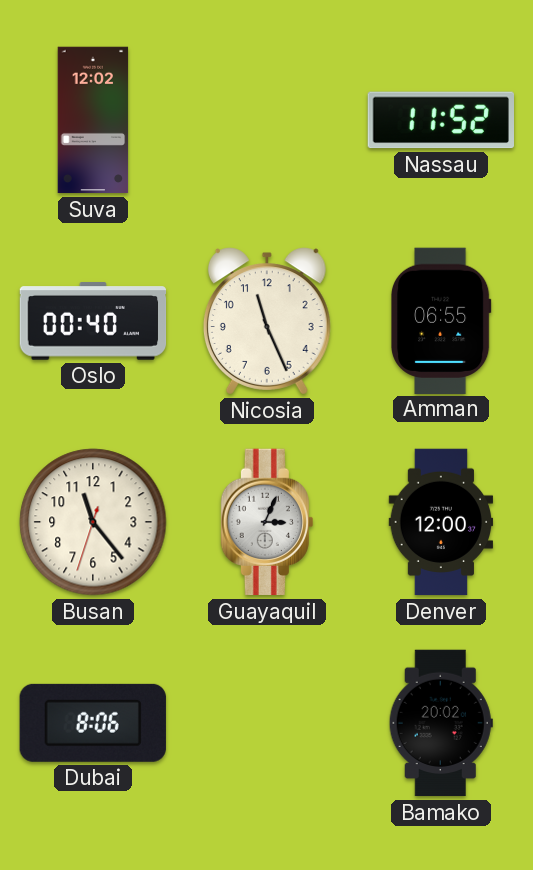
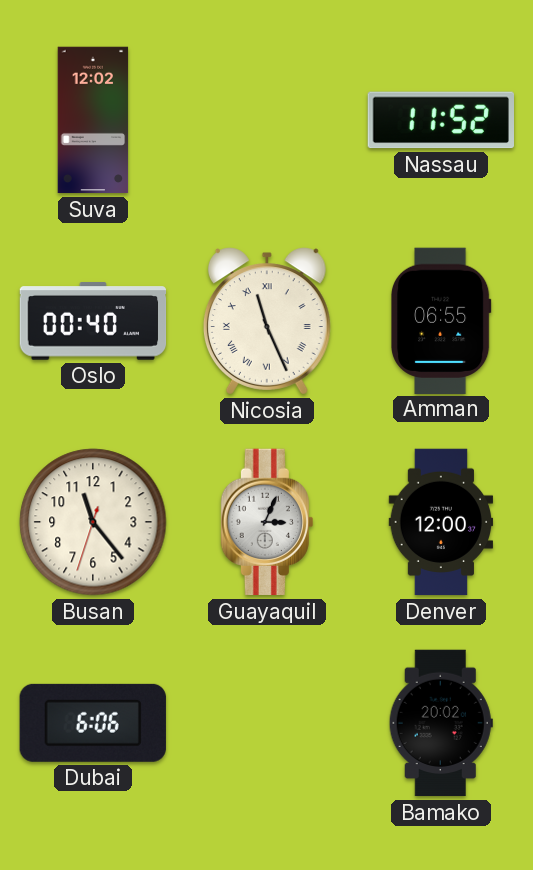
Nicosia numerals: Arabic -> Roman
Dubai: 8:06 -> 6:06
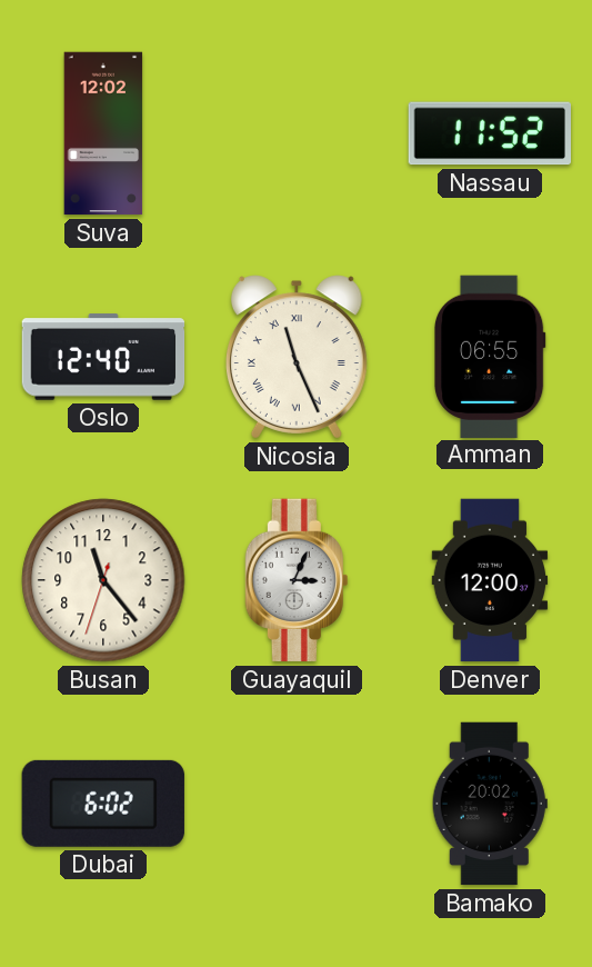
Oslo: 00:40 -> 12:40
Dubai: 6:06 -> 6:02
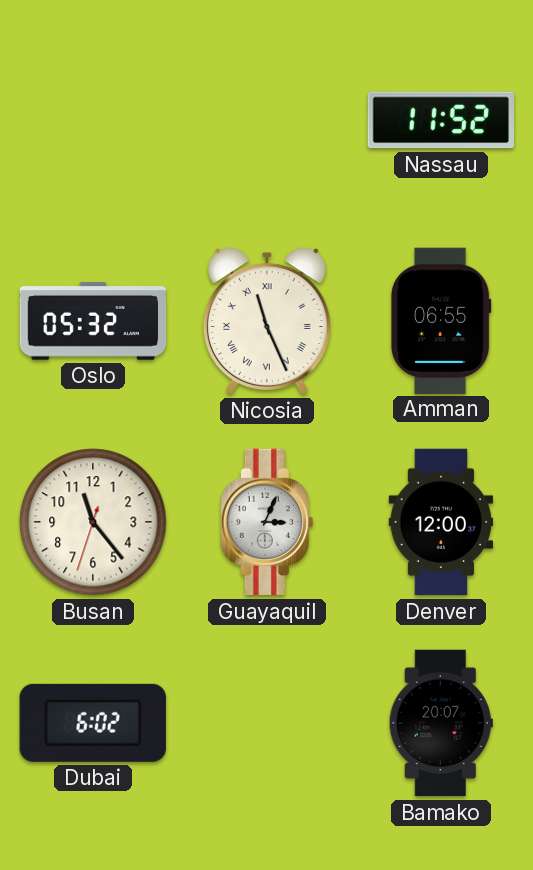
Suva: 12:02 -> none
Oslo: 12:40 -> 05:32
Bamako: 20:02 -> 20:07
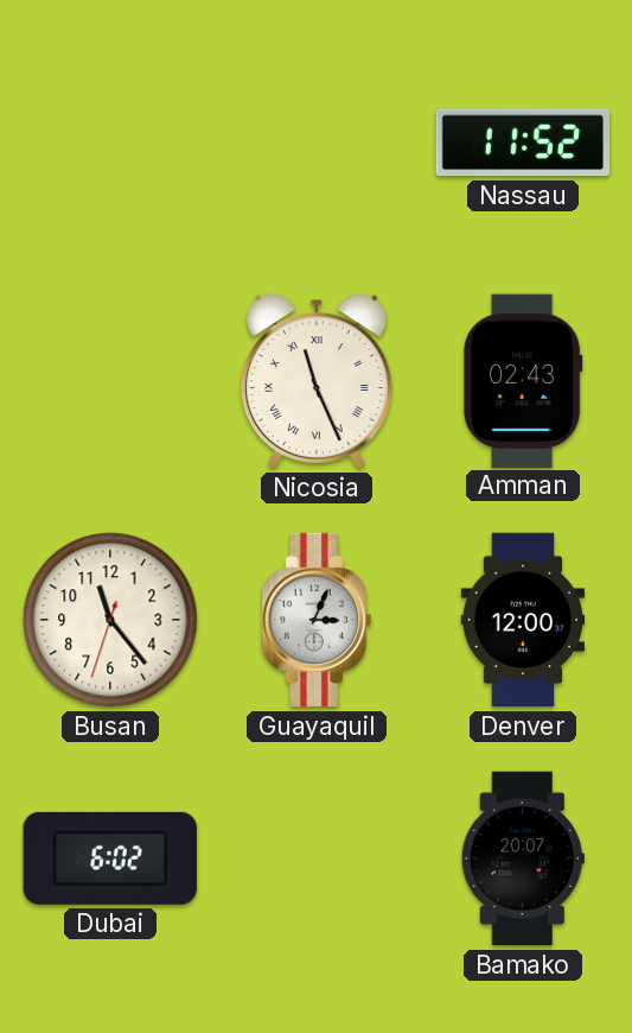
Oslo: 05:32 -> none
Amman: 06:55 -> 02:43
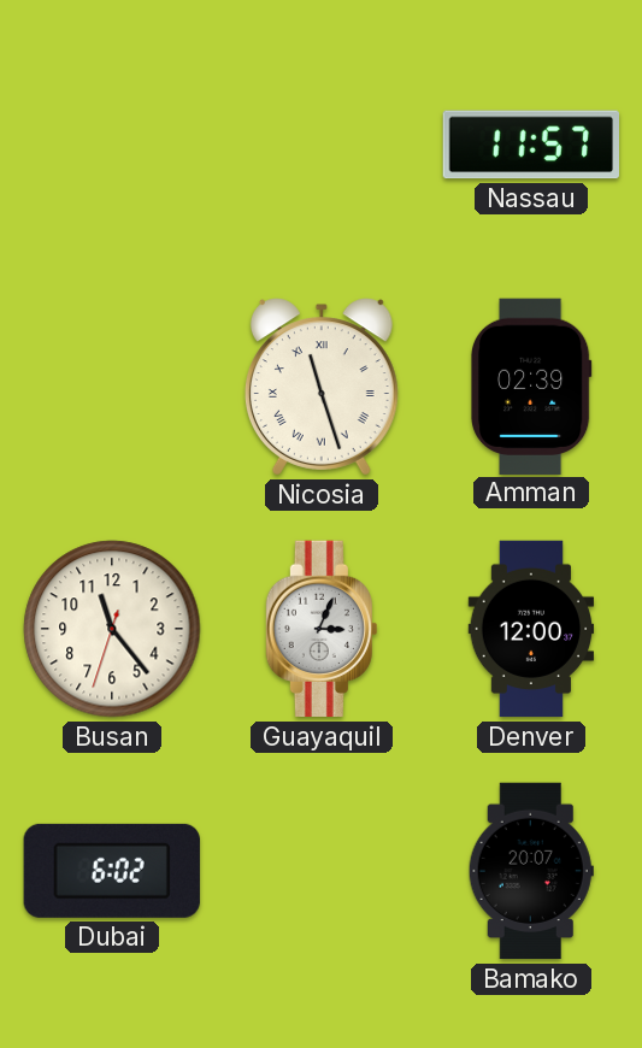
Nassau: 11:52 -> 11:57
Nicosia: 11:26 -> 11:27
Amman: 02:43 -> 02:39
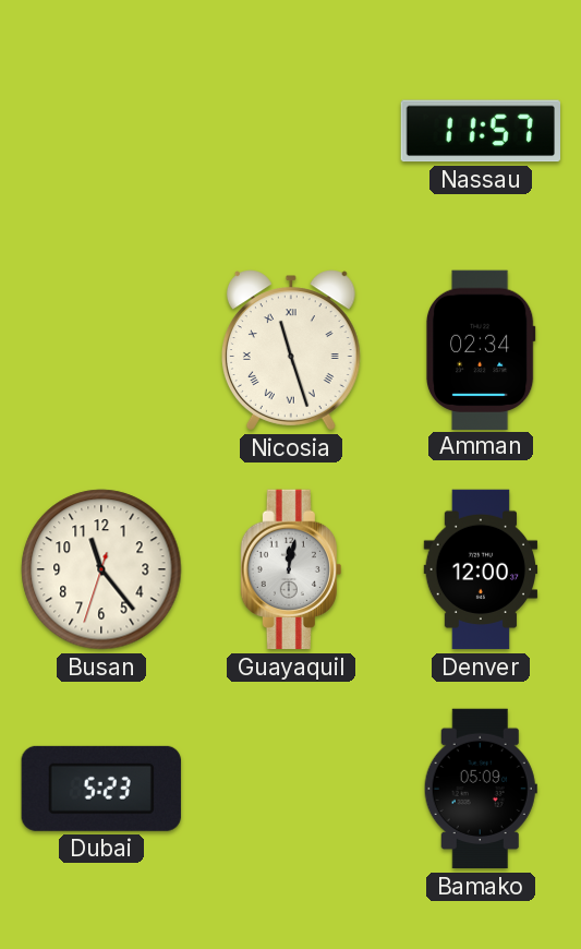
Amman: 02:39 -> 02:34
Guayaquil: 3:04 -> 12:02
Dubai: 6:02 -> 5:23
Bamako: 20:07 -> 05:09
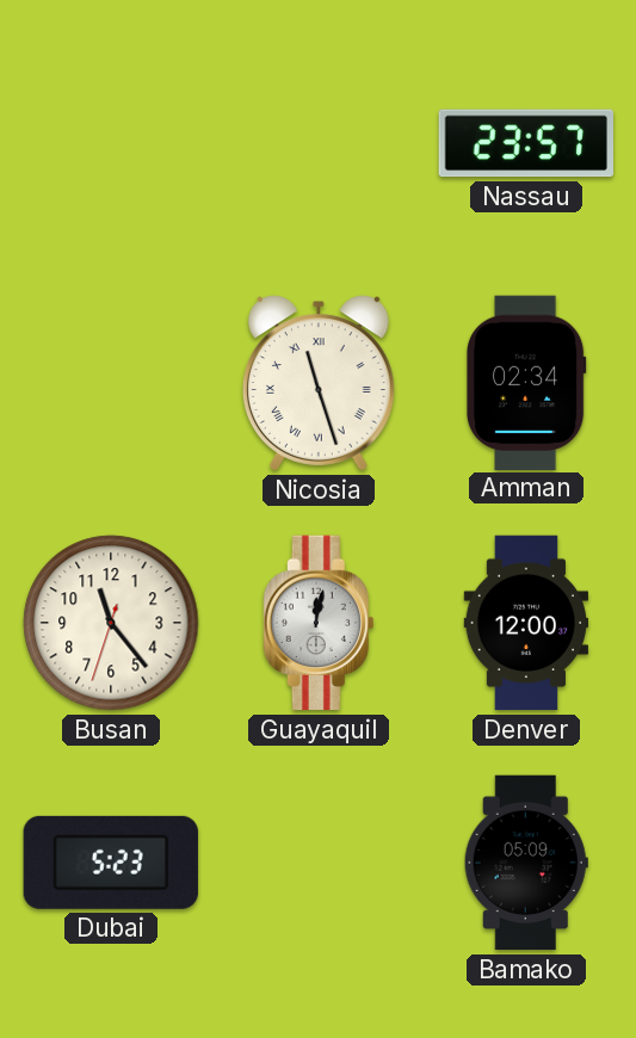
Nassau: 11:57 -> 23:57
